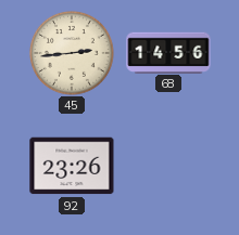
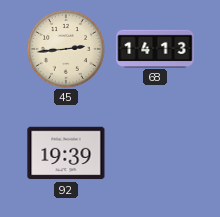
68: 14:56 -> 14:13
92: 23:26 -> 19:39
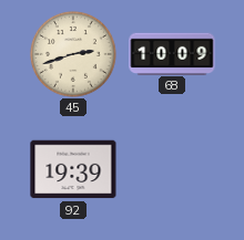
45: 2:44 -> 2:42
68: 14:13 -> 10:09
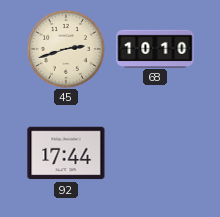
68: 10:09 -> 10:10
92: 19:39 -> 17:44
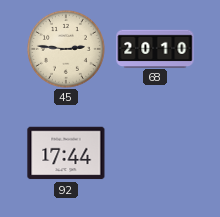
45: 2:42 -> 2:46
68: 10:10 -> 20:10
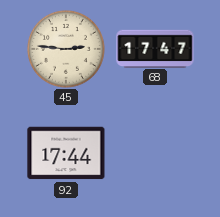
68: 20:10 -> 17:47
